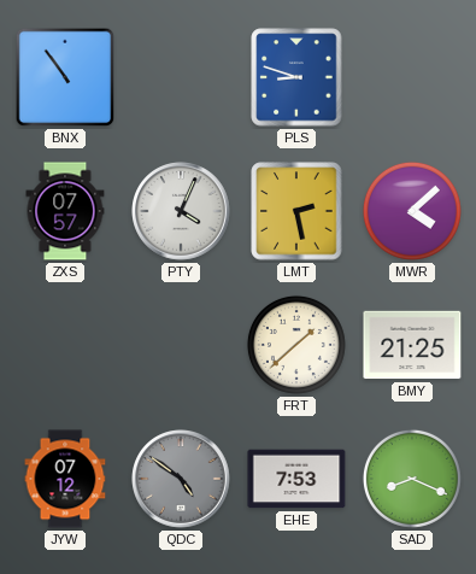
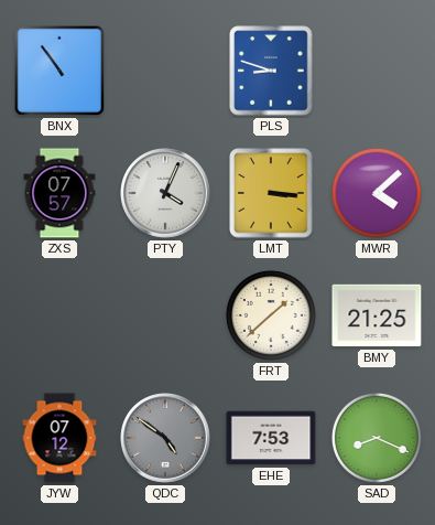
LMT: 2:28 -> 3:16
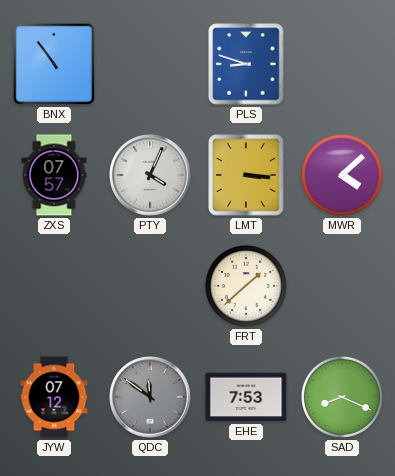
BMY: 21:25 -> none
QDC: 4:51 -> 11:51
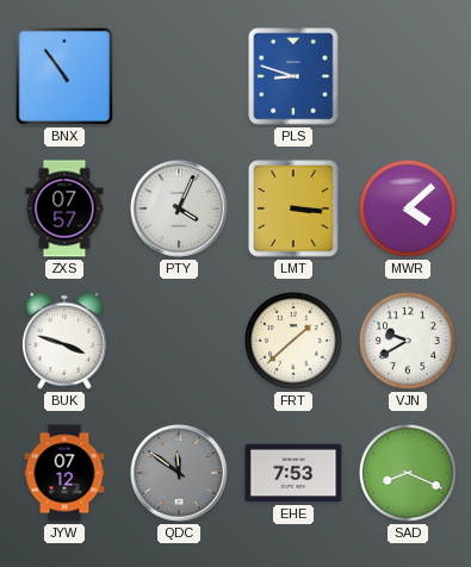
BUK: none -> 3:48
VJN: none -> 9:40
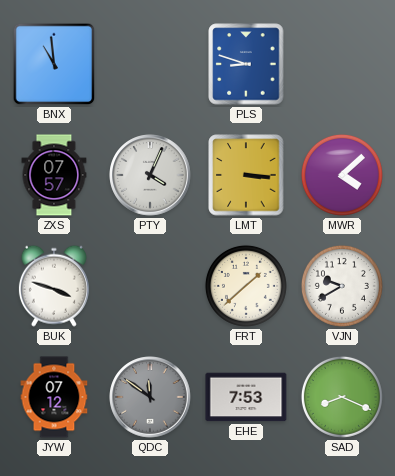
BNX: 10:54 -> 10:59
